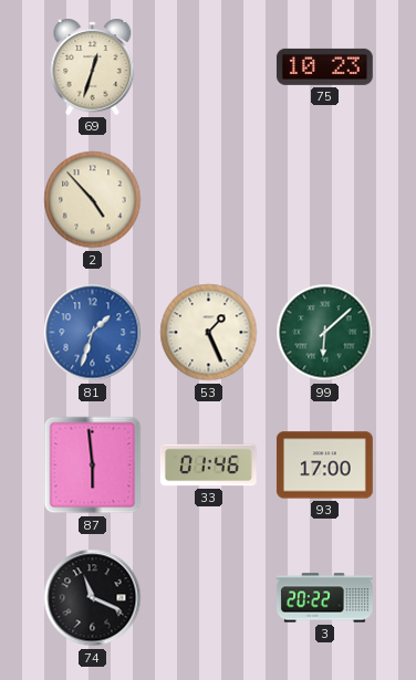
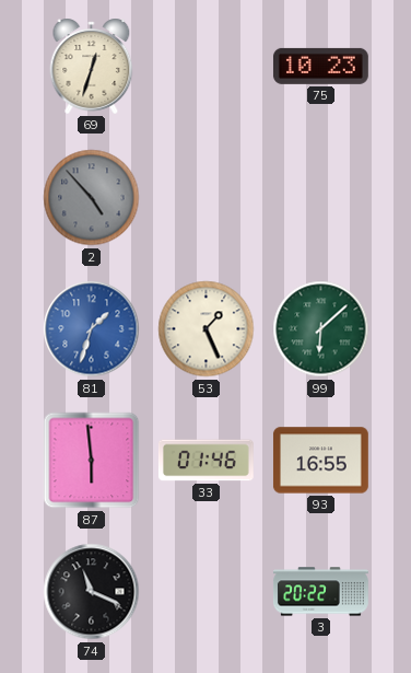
2 dial: cream -> grey
93: 17:00 -> 16:55
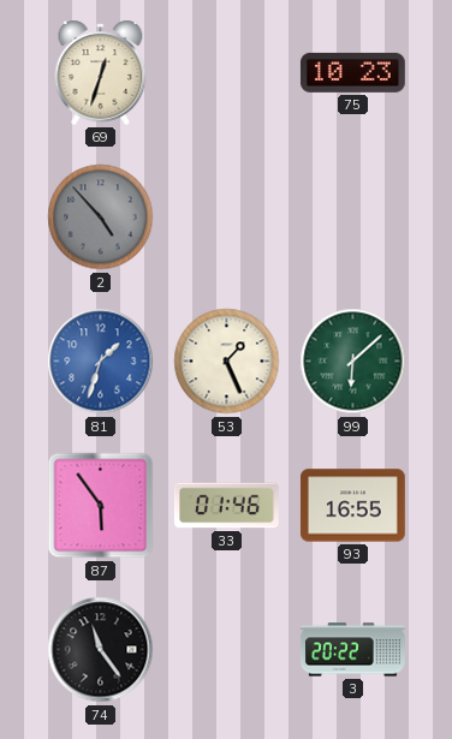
87: 5:59 -> 5:54
74: 11:19 -> 11:24
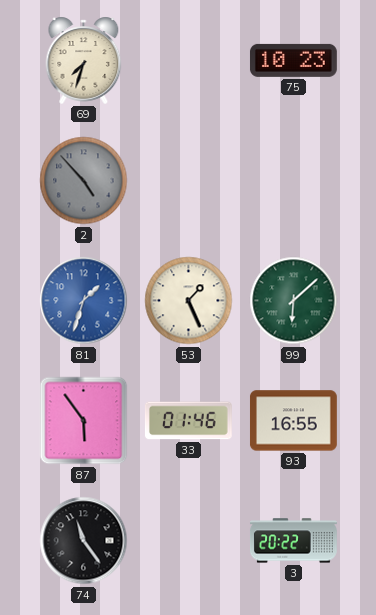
69: 12:33 -> 7:33
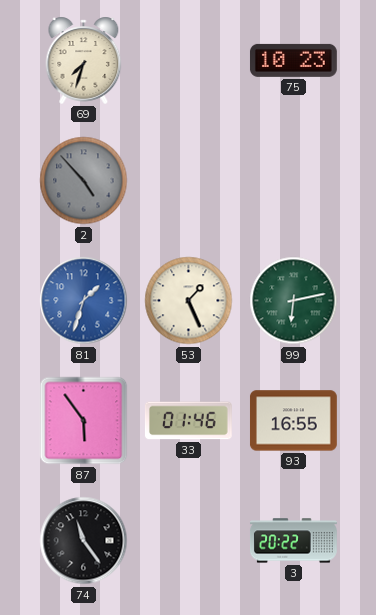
99: 6:08 -> 6:13
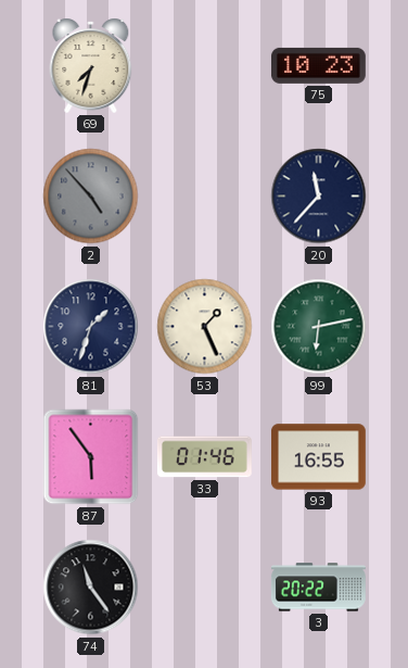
20: none -> 11:37
81 dial: blue -> navy
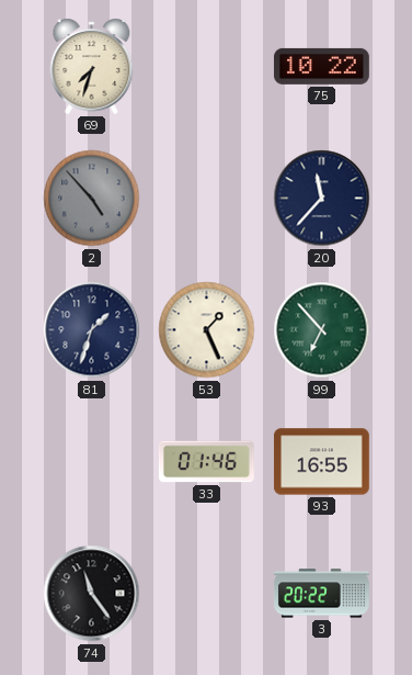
75: 10:23 -> 10:22
99: 6:13 -> 6:53
87: 5:54 -> none
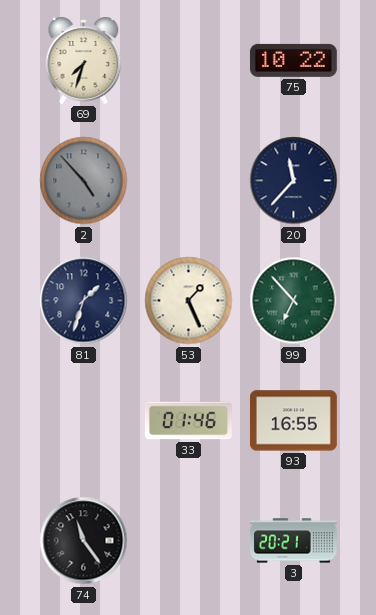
3: 20:22 -> 20:21
